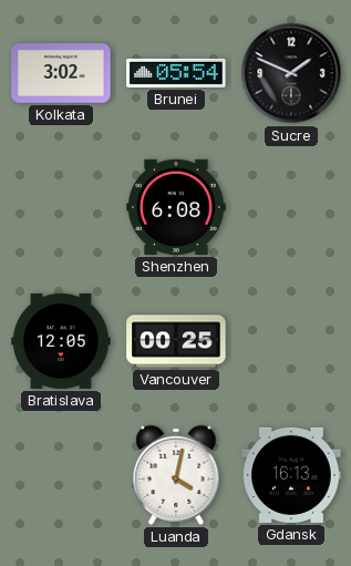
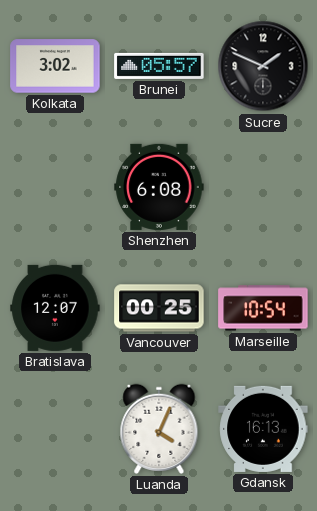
Brunei: 05:54 -> 05:57
Bratislava: 12:05 -> 12:07
Marseille: none -> 10:54
Luanda: 4:02 -> 4:04
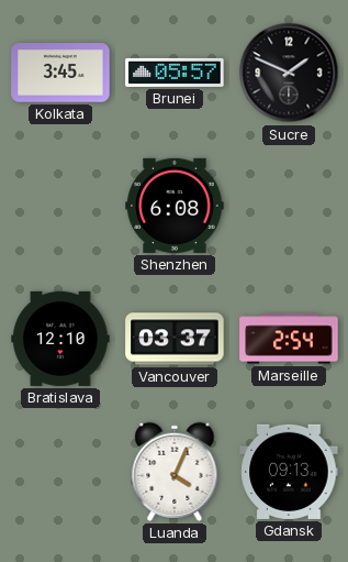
Kolkata: 3:02 -> 3:45
Bratislava: 12:07 -> 12:10
Vancouver: 00:25 -> 03:37
Marseille: 10:54 -> 2:54
Gdansk: 16:13 -> 09:13
